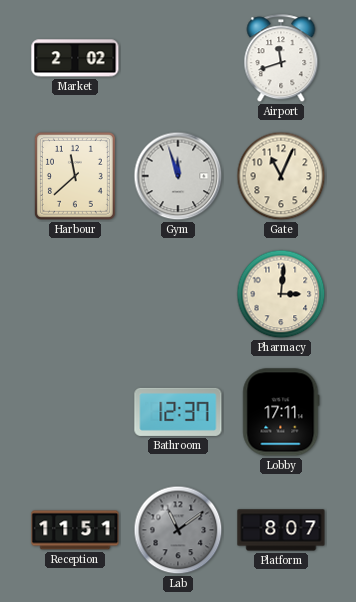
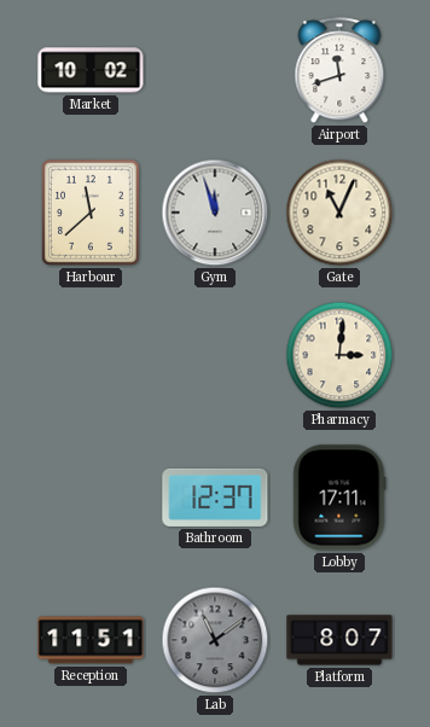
Market: 2:02 -> 10:02
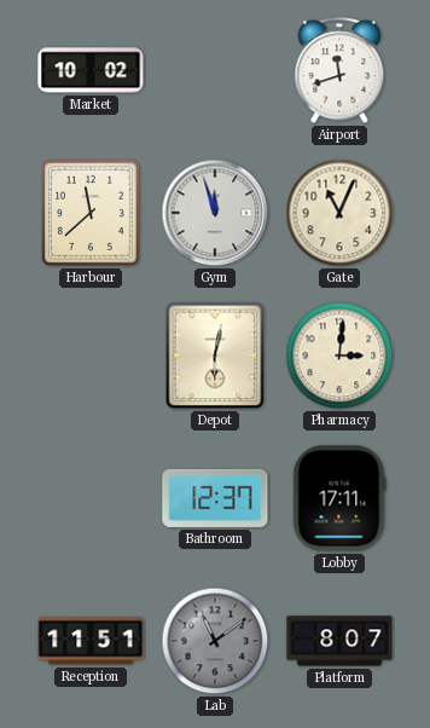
Depot: none -> 6:02
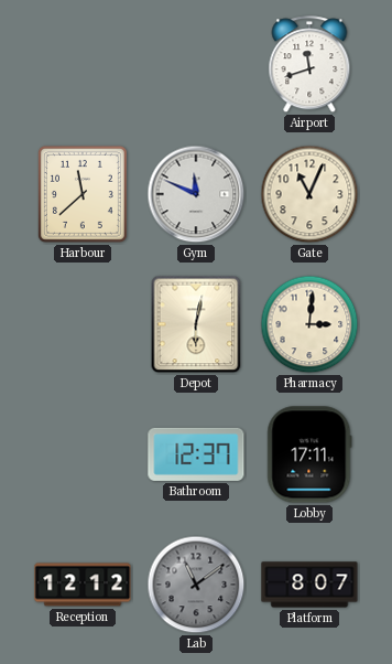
Market: 10:02 -> none
Gym: 11:57 -> 11:49
Reception: 11:51 -> 12:12
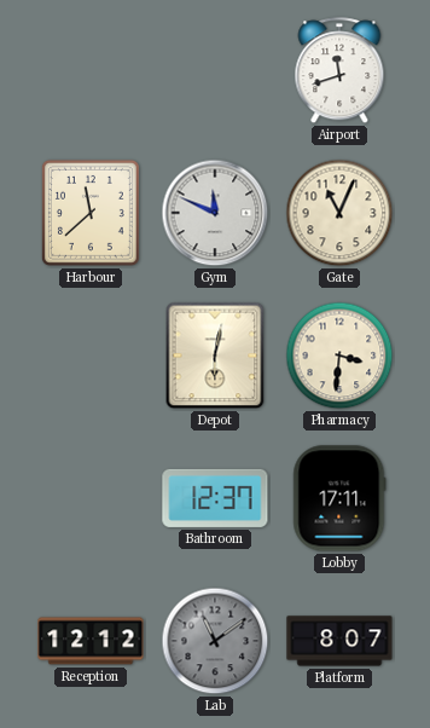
Pharmacy: 3:01 -> 3:31
